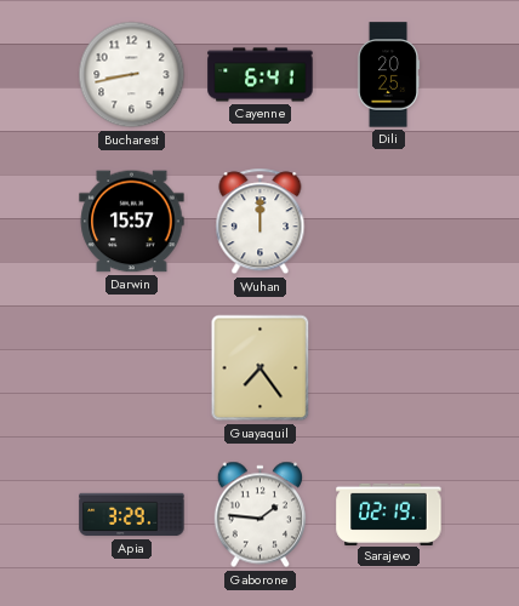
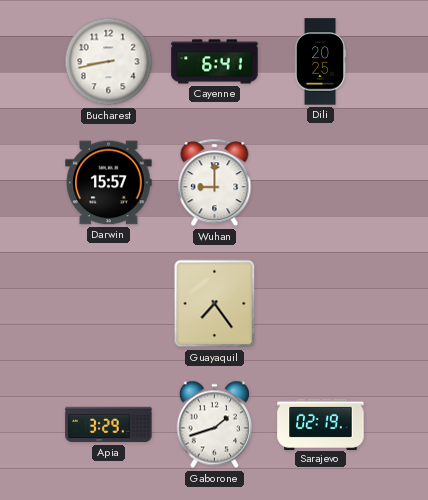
Wuhan: 12:00 -> 9:00
Gaborone: 1:46 -> 1:42
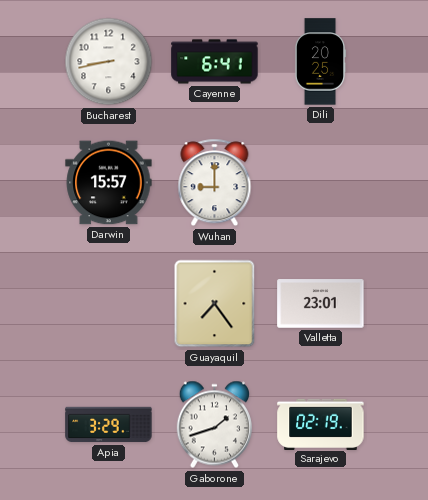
Valletta: none -> 23:01
